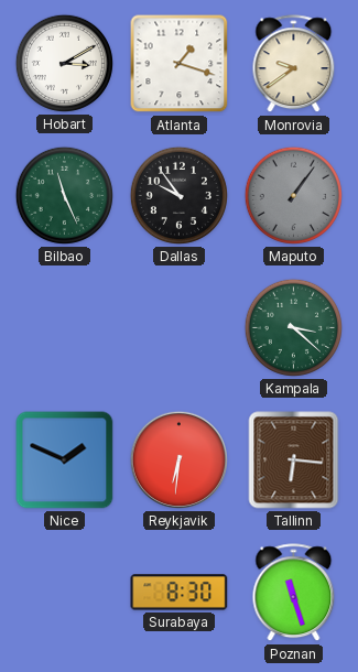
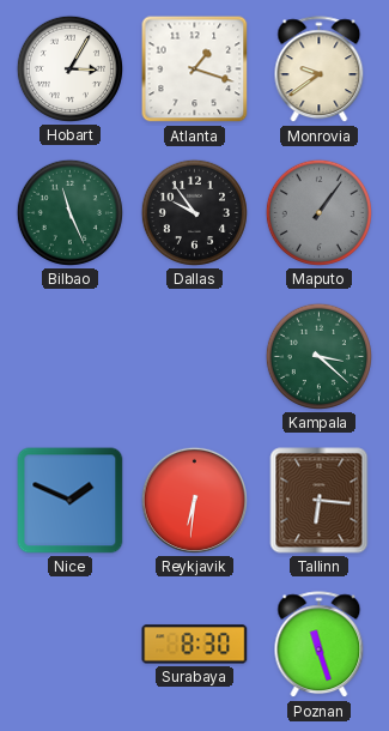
Hobart: 3:10 -> 3:05
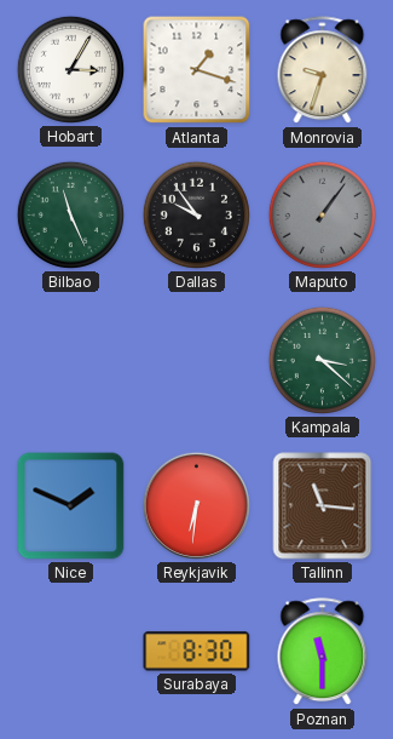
Monrovia: 9:39 -> 9:33
Tallinn: 6:16 -> 11:16
Poznan: 11:27 -> 11:30
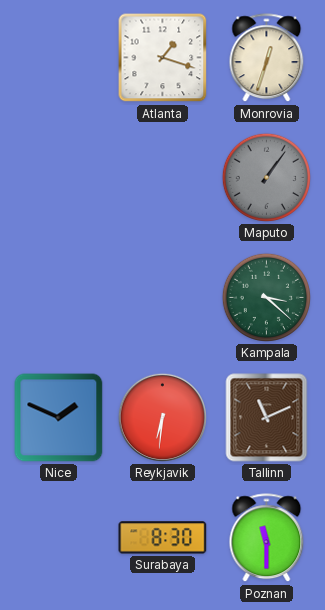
Hobart: 3:05 -> none
Monrovia: 9:33 -> 12:33
Bilbao: 11:26 -> none
Dallas: 9:54 -> none
Tallinn: 11:16 -> 11:11
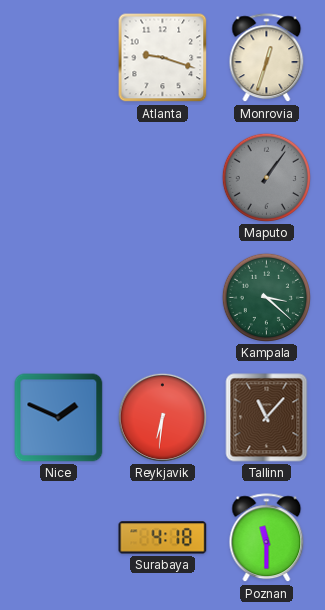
Atlanta: 1:18 -> 9:18
Tallinn: 11:11 -> 11:07
Surabaya: 8:30 -> 4:18
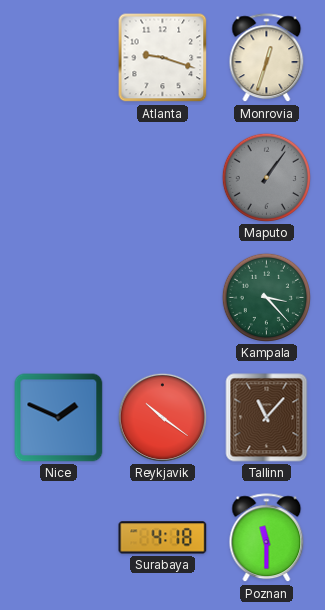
Kampala: 3:22 -> 3:23
Reykjavik: 6:31 -> 10:21
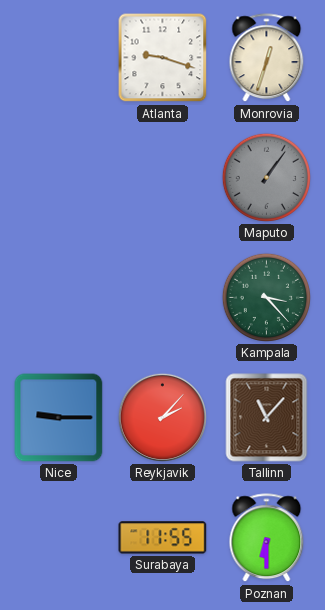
Nice: 1:49 -> 9:15
Reykjavik: 10:21 -> 2:07
Surabaya: 4:18 -> 11:55
Poznan: 11:30 -> 6:30
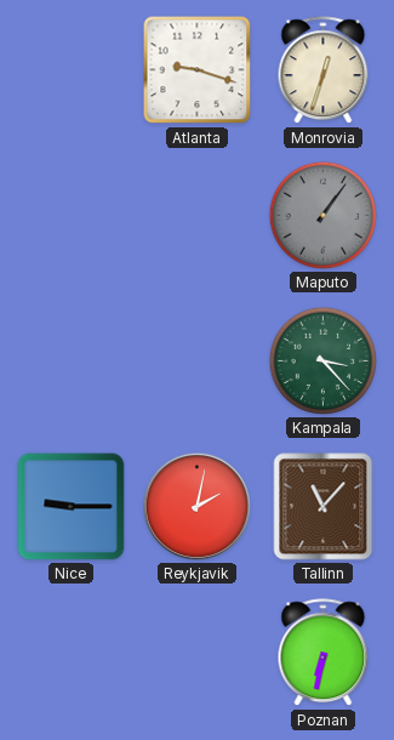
Reykjavik: 2:07 -> 2:02
Surabaya: 11:55 -> none
Poznan: 6:30 -> 6:32
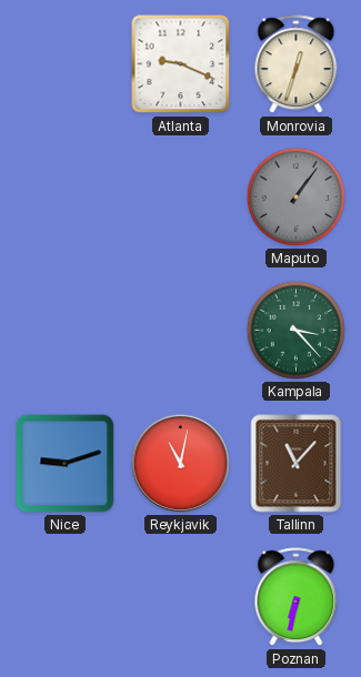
Atlanta: 9:18 -> 9:19
Nice: 9:15 -> 9:12
Reykjavik: 2:02 -> 11:02
